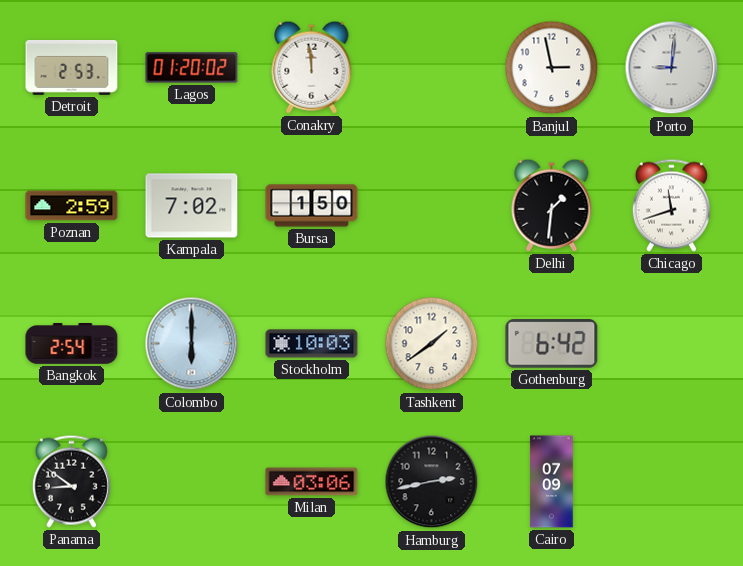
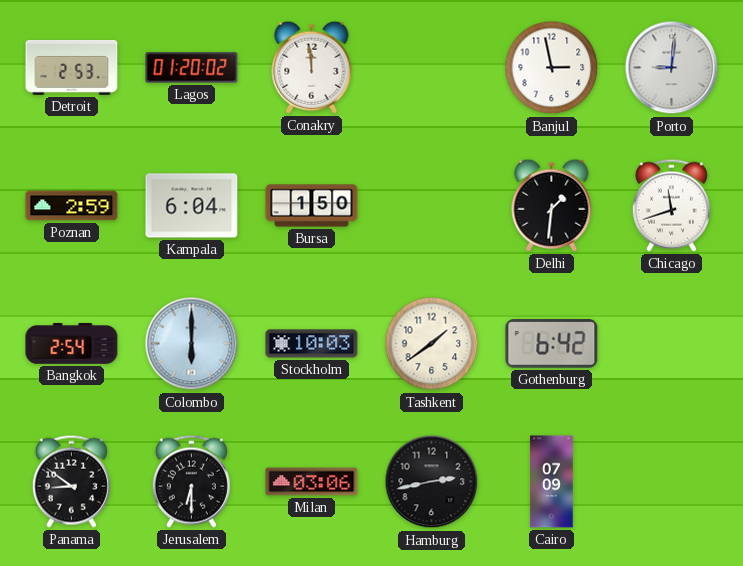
Kampala: 7:02 -> 6:04
Jerusalem: none -> 6:30
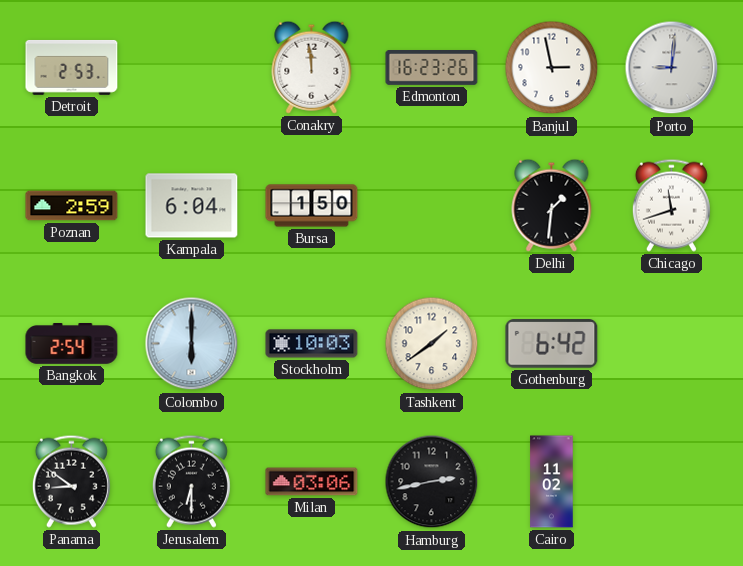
Lagos: 01:20 -> none
Edmonton: none -> 16:23
Cairo: 07:09 -> 11:02
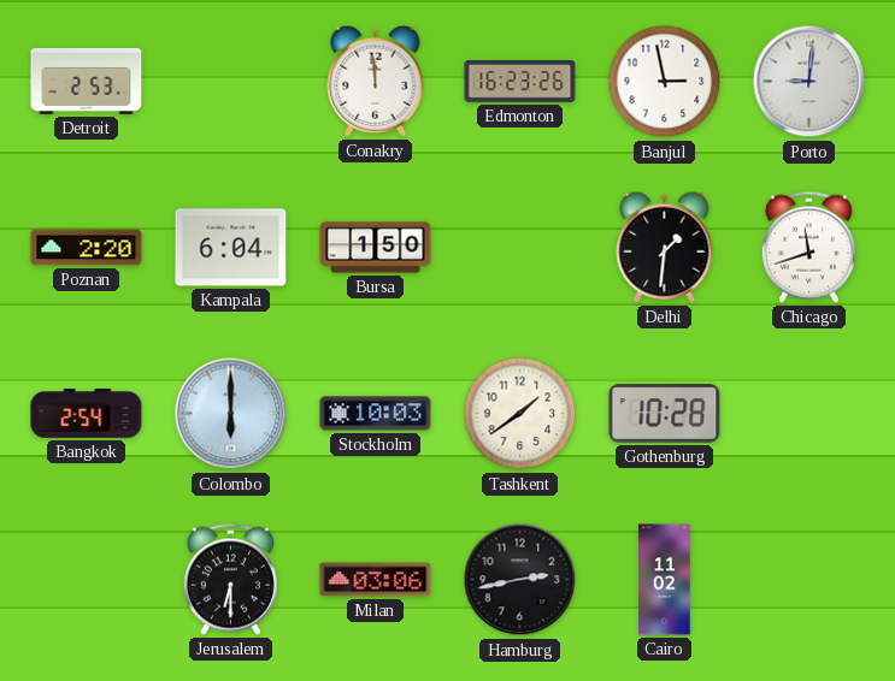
Poznan: 2:59 -> 2:20
Gothenburg: 6:42 -> 10:28
Panama: 8:51 -> none
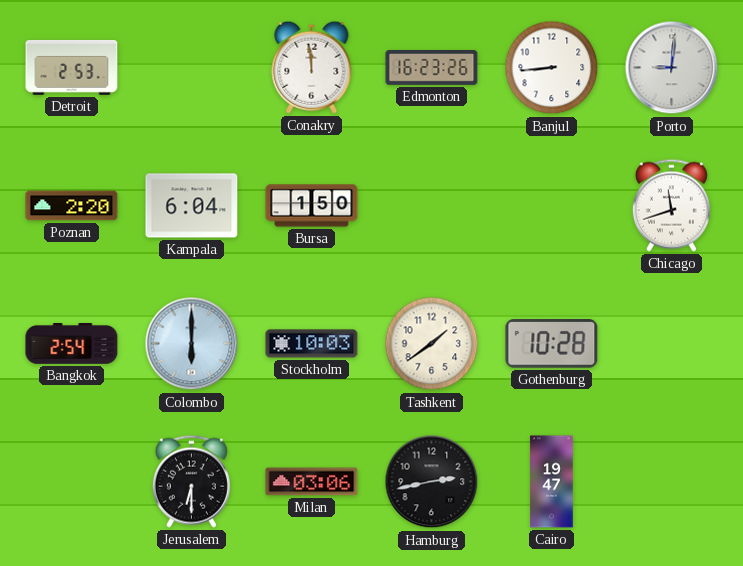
Banjul: 2:58 -> 8:44
Delhi: 1:31 -> none
Cairo: 11:02 -> 19:47
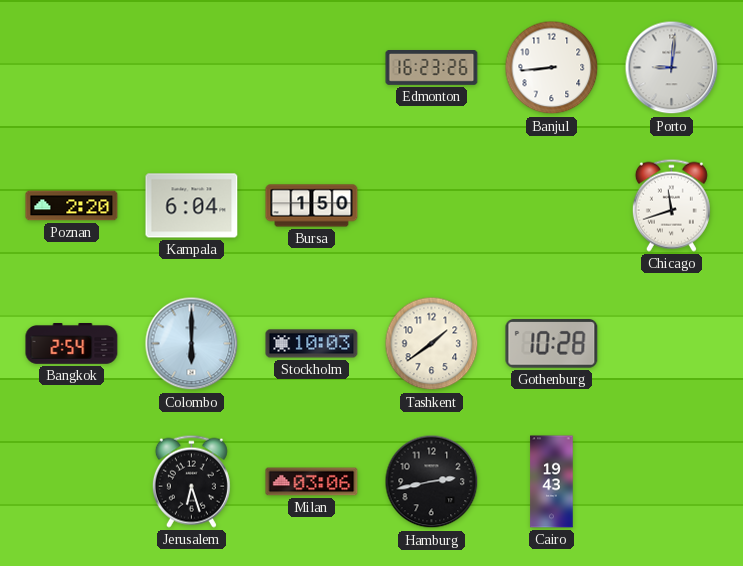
Detroit: 2:53 -> none
Conakry: 11:59 -> none
Jerusalem: 6:30 -> 6:27
Cairo: 19:47 -> 19:43
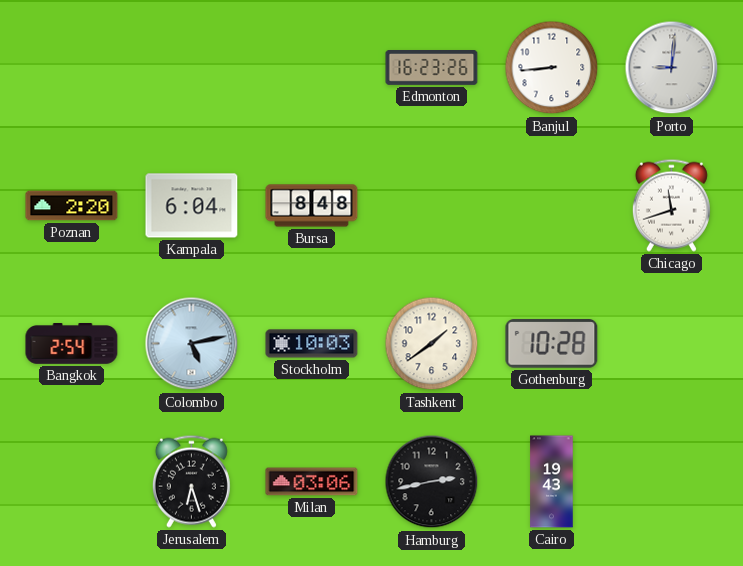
Bursa: 1:50 -> 8:48
Colombo: 6:00 -> 5:13
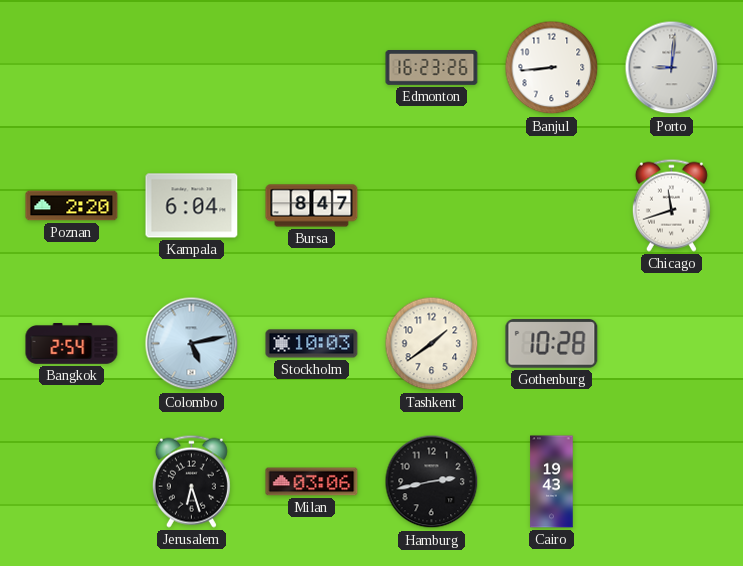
Bursa: 8:48 -> 8:47
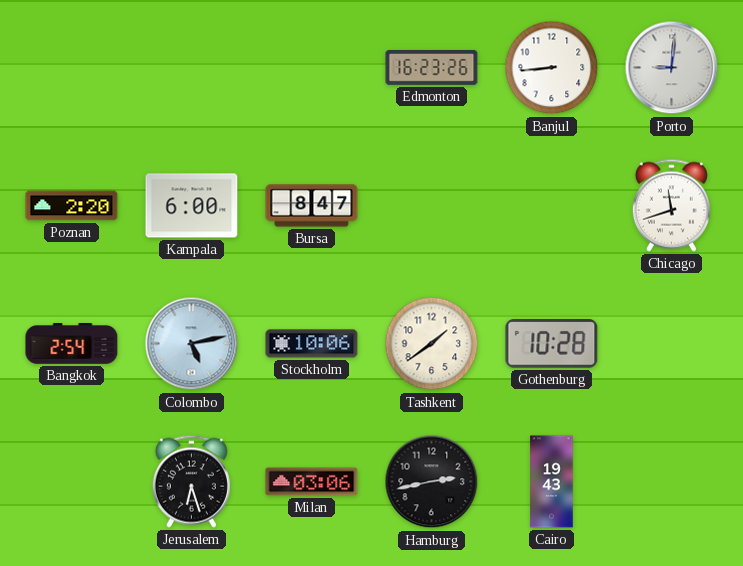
Kampala: 6:04 -> 6:00
Stockholm: 10:03 -> 10:06
